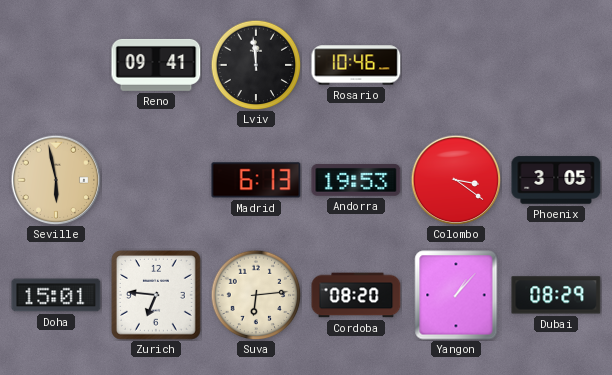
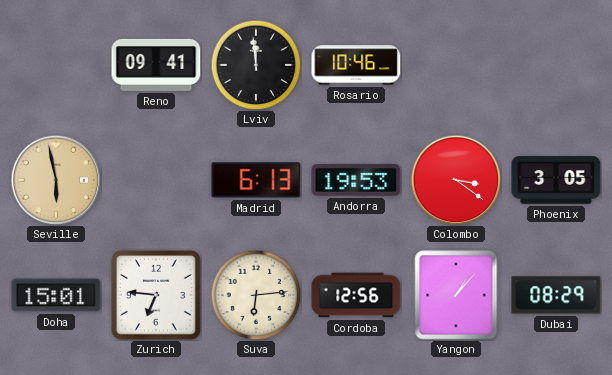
Cordoba: 08:20 -> 12:56
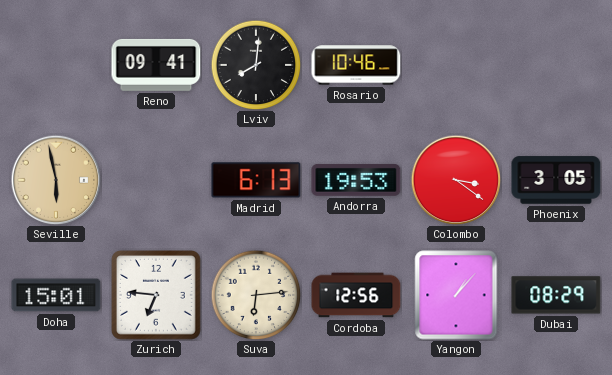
Lviv: 11:59 -> 8:01
